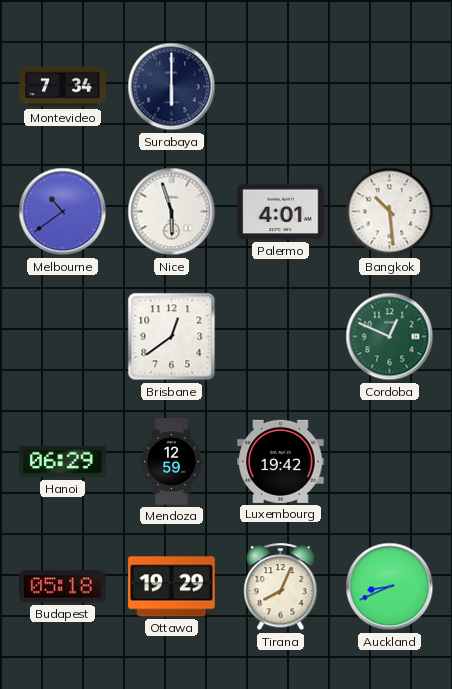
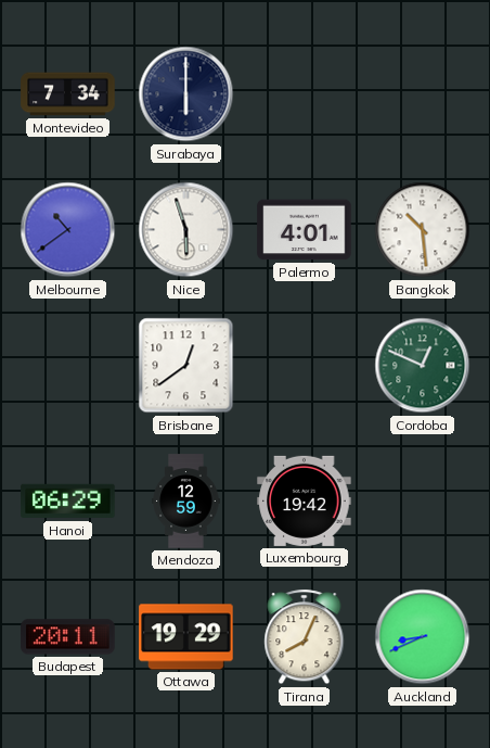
Budapest: 05:18 -> 20:11
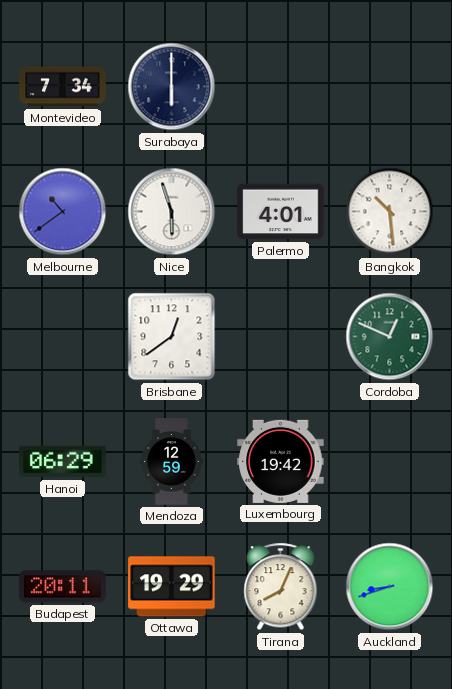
Auckland: 8:41 -> 8:42
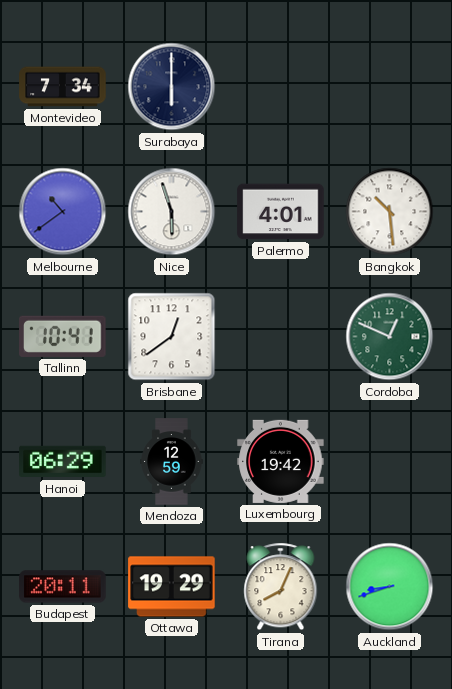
Tallinn: none -> 10:41
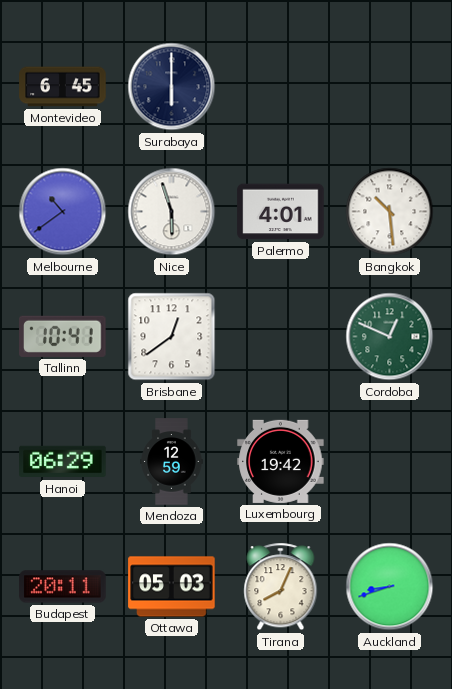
Montevideo: 7:34 -> 6:45
Ottawa: 19:29 -> 05:03
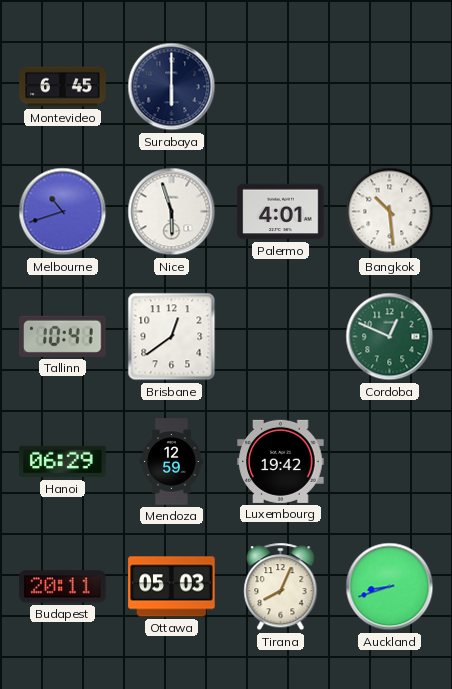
Melbourne: 10:39 -> 10:42
